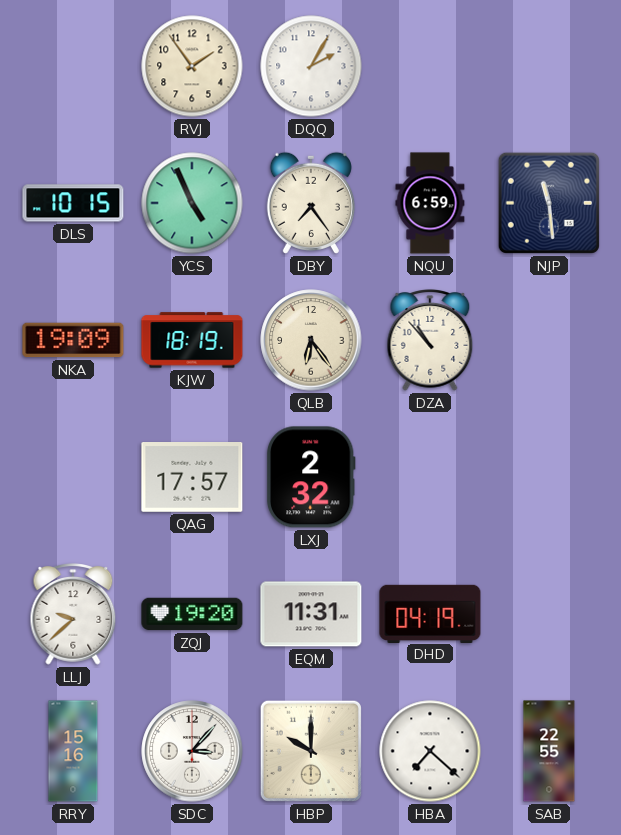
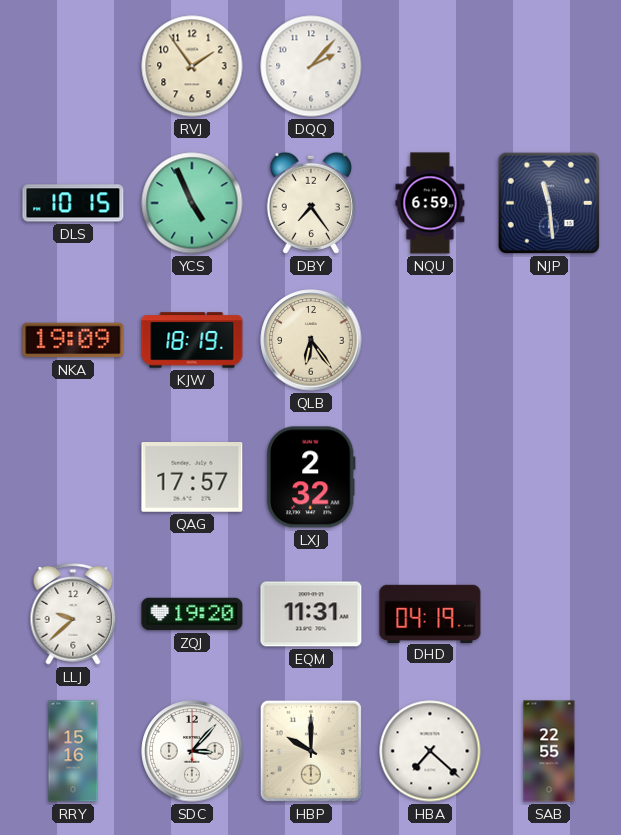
DQQ: 2:05 -> 2:07
DZA: 10:53 -> none
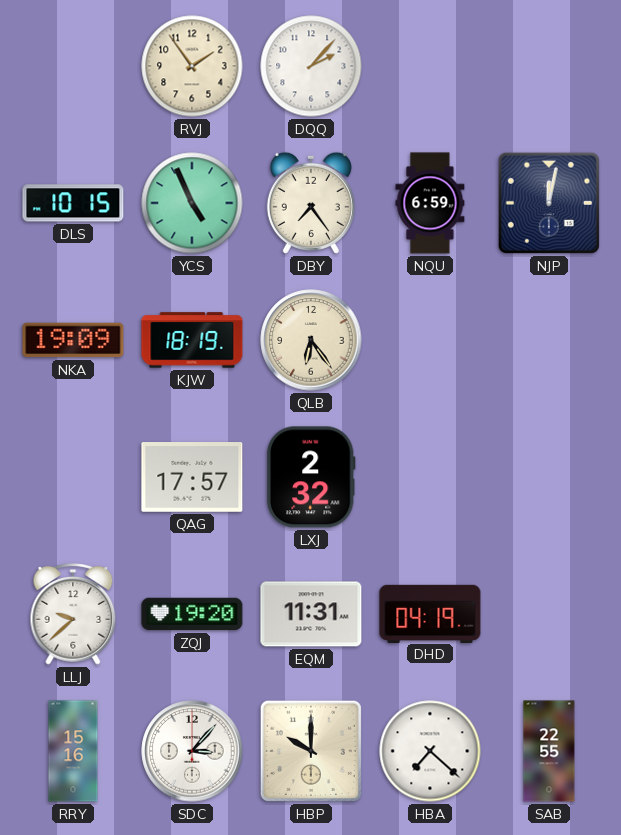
NJP: 11:29 -> 12:02
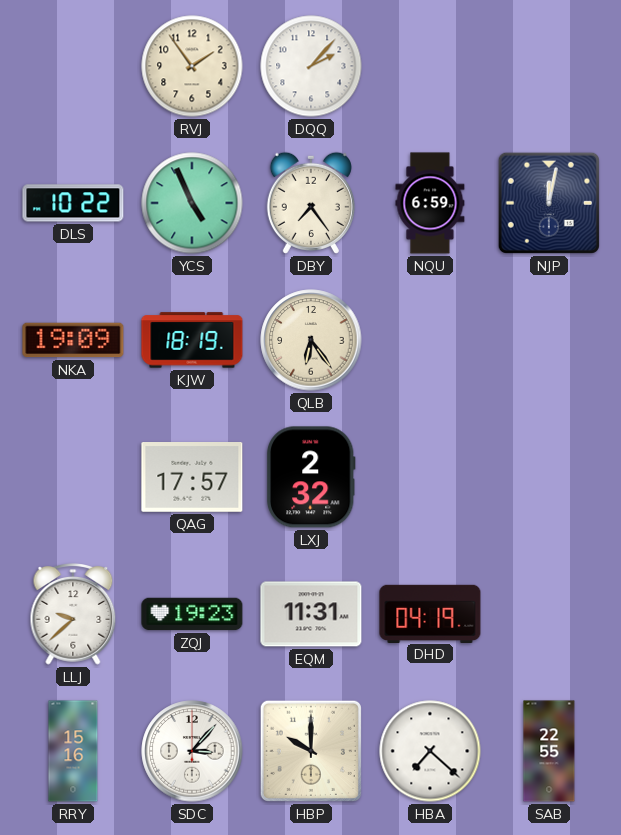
DLS: 10:15 -> 10:22
ZQJ: 19:20 -> 19:23
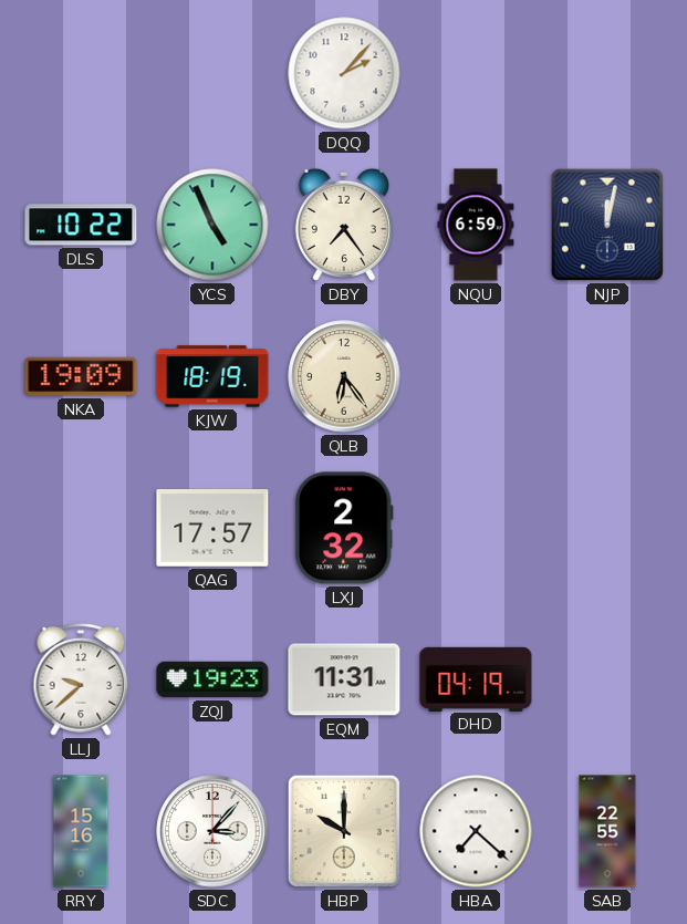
RVJ: 1:54 -> none
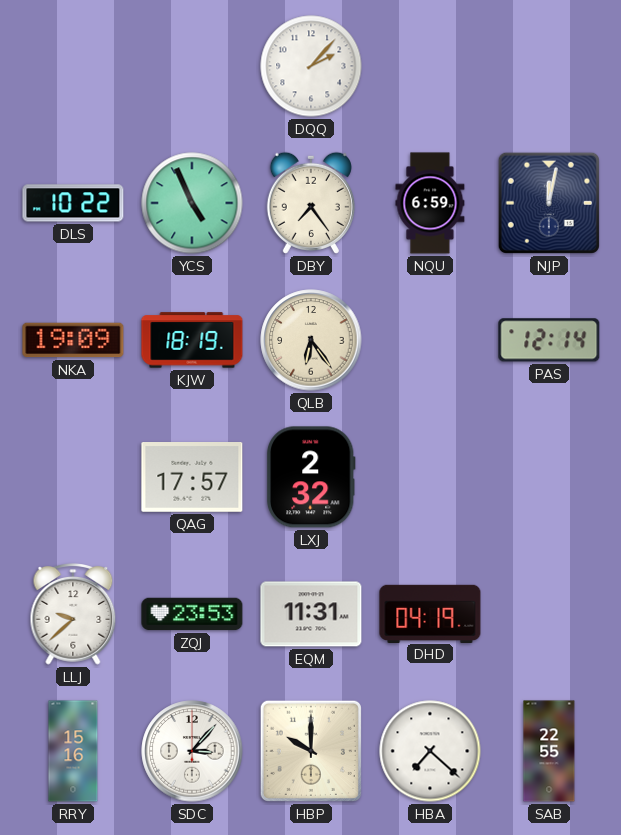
PAS: none -> 12:14
ZQJ: 19:23 -> 23:53
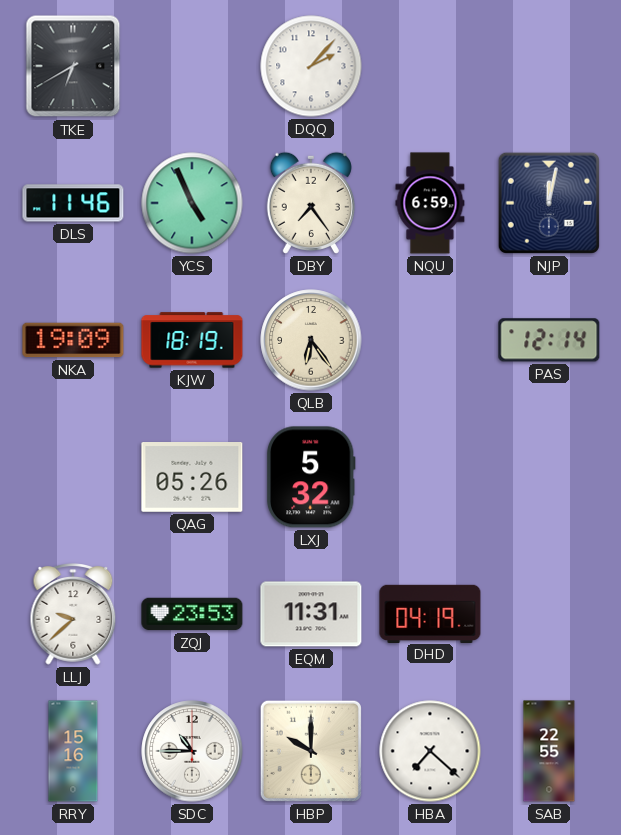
TKE: none -> 6:40
DLS: 10:22 -> 11:46
QAG: 17:57 -> 05:26
LXJ: 2:32 -> 5:32
SDC: 3:07 -> 10:45
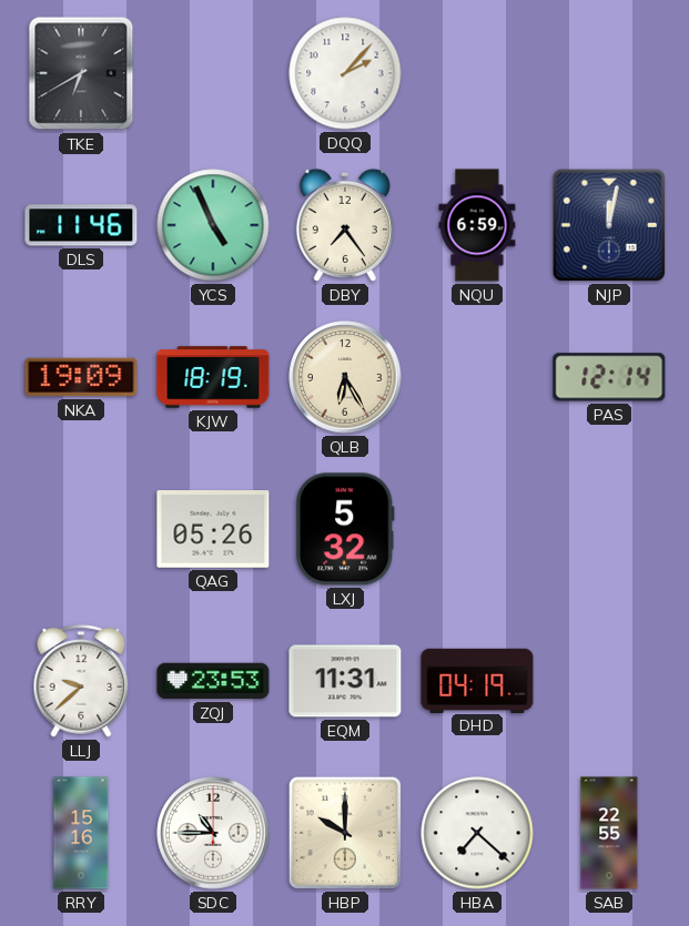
QLB: 6:24 -> 6:25
